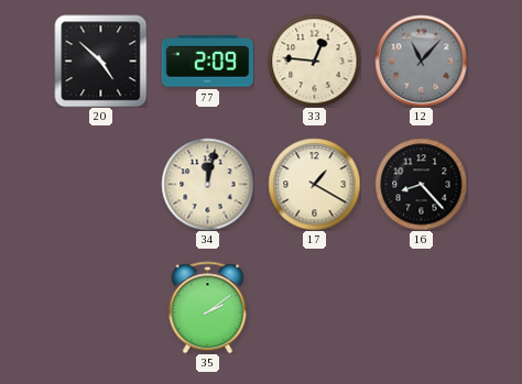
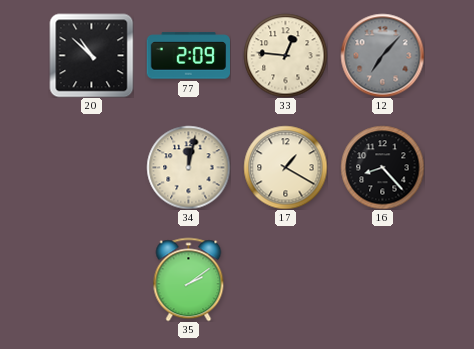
20: 4:52 -> 10:52
12: 11:07 -> 7:07
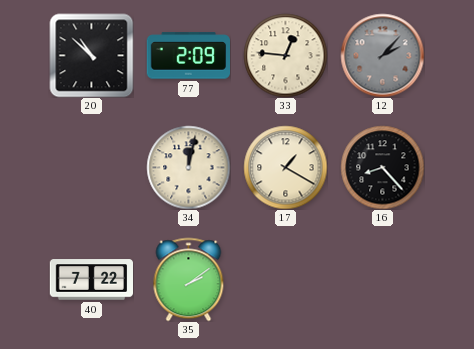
12: 7:07 -> 2:07
40: none -> 7:22
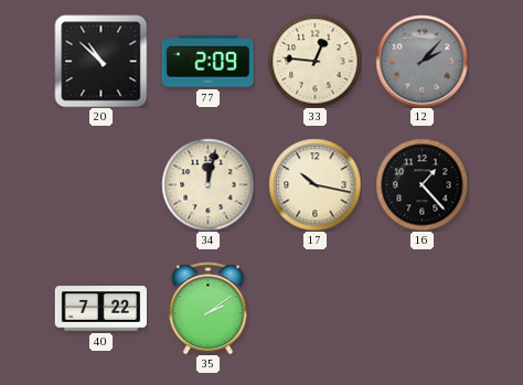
17: 1:20 -> 10:17
16: 8:23 -> 1:23
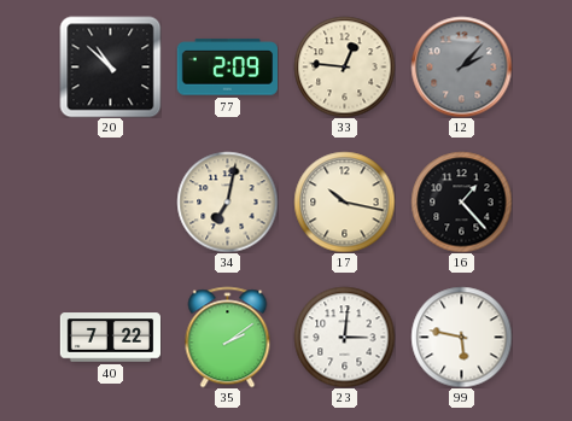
34: 12:02 -> 7:02
23: none -> 3:01
99: none -> 5:47
